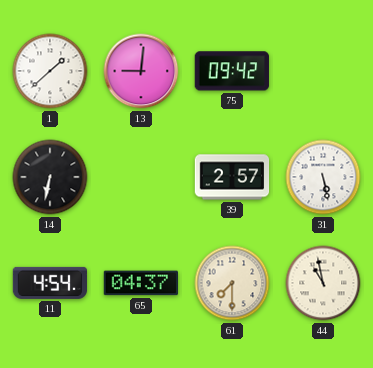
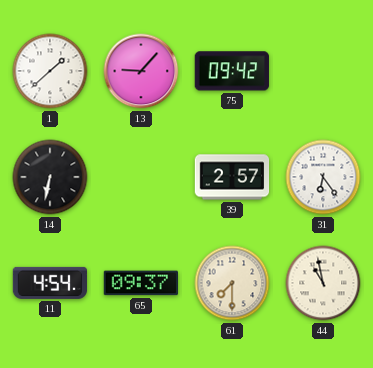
13: 9:01 -> 9:07
31: 5:28 -> 6:24
65: 04:37 -> 09:37
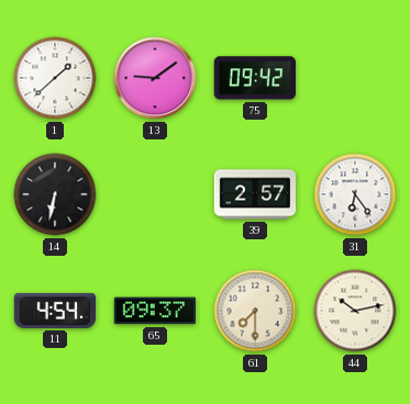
13: 9:07 -> 9:09
44: 10:58 -> 10:13
